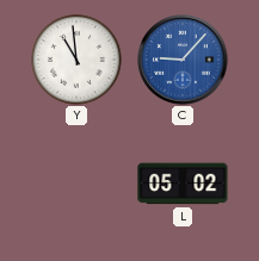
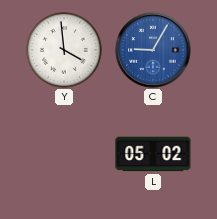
Y: 10:59 -> 3:59
C: 9:07 -> 9:05
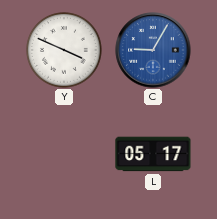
Y: 3:59 -> 3:49
L: 05:02 -> 05:17
